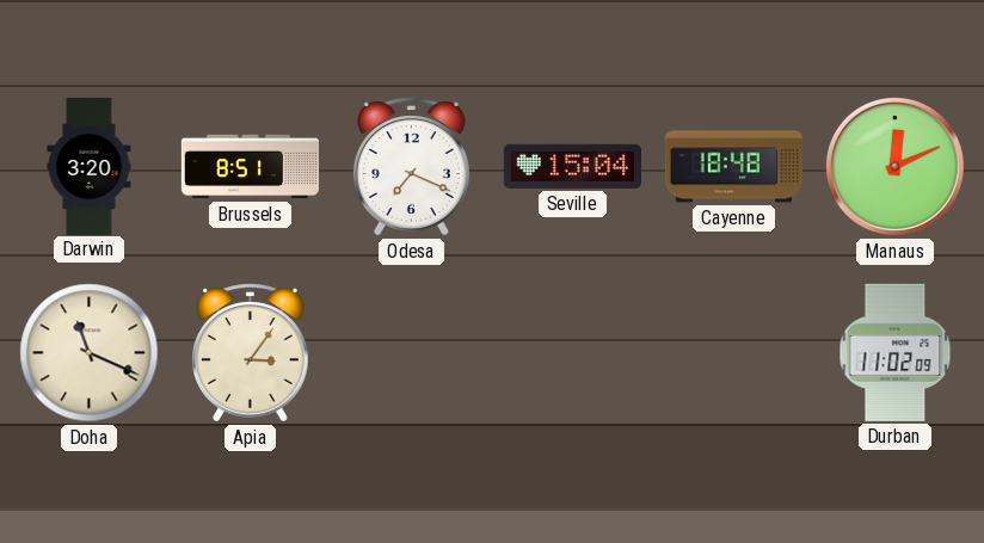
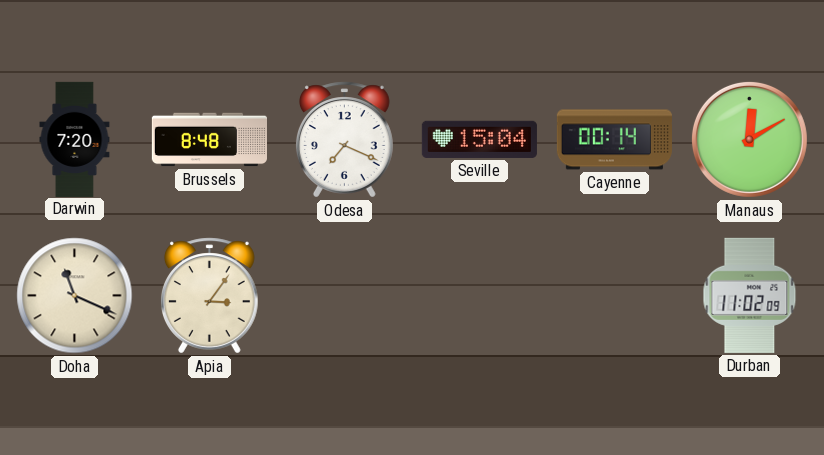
Darwin: 3:20 -> 7:20
Brussels: 8:51 -> 8:48
Cayenne: 18:48 -> 00:14
Manaus: 12:11 -> 12:10
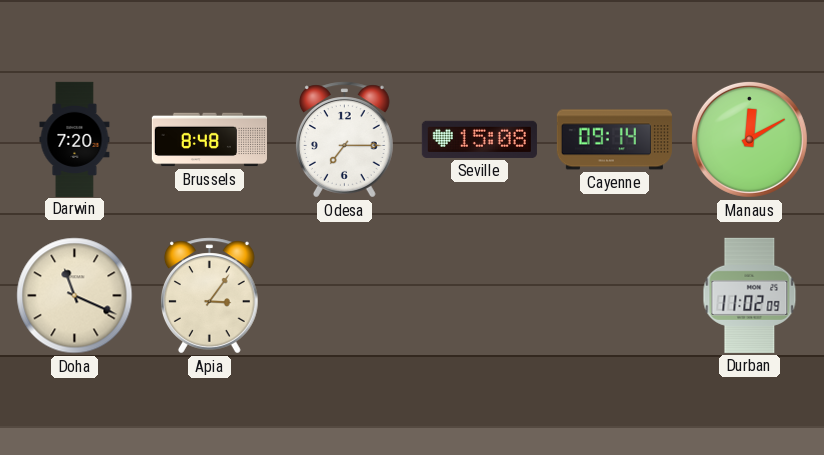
Odesa: 7:19 -> 7:15
Seville: 15:04 -> 15:08
Cayenne: 00:14 -> 09:14
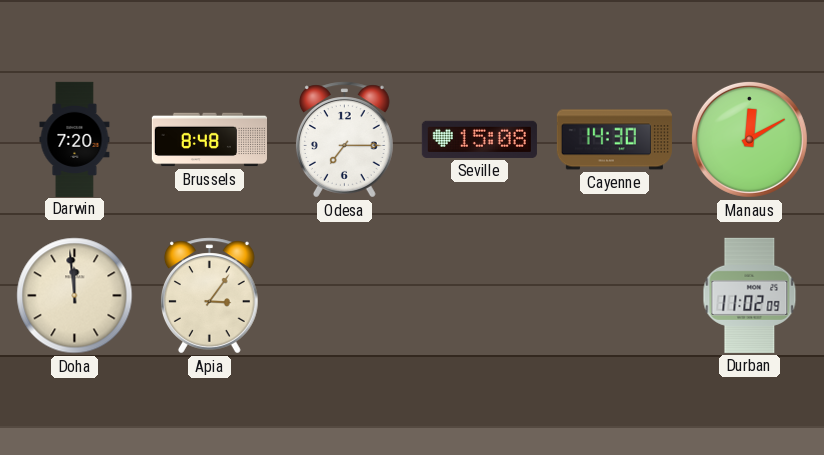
Cayenne: 09:14 -> 14:30
Doha: 11:19 -> 11:59
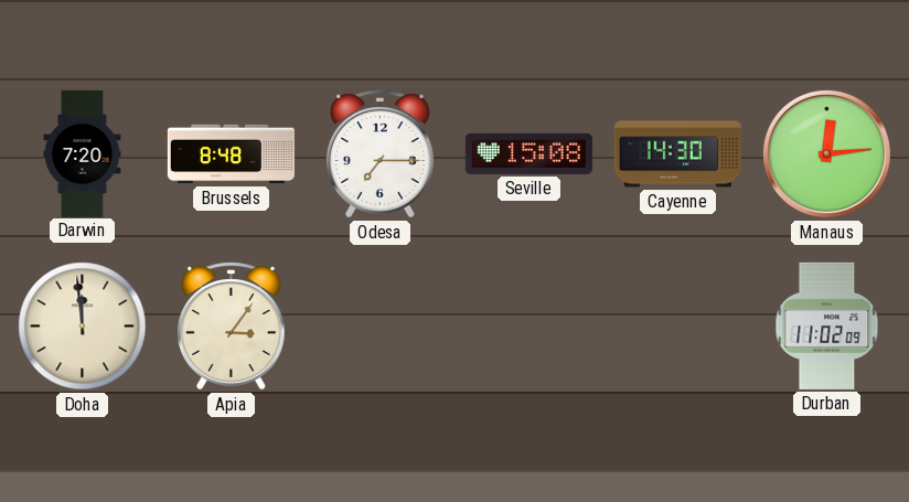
Manaus: 12:10 -> 12:14
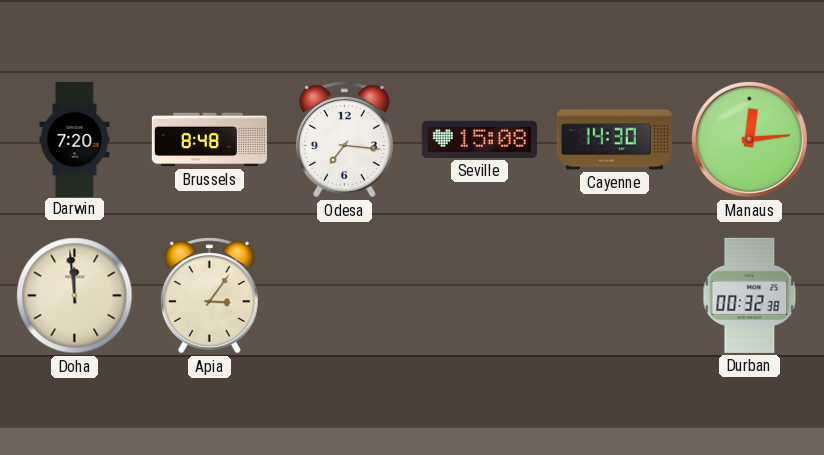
Odesa: 7:15 -> 7:16
Durban: 11:02 -> 00:32
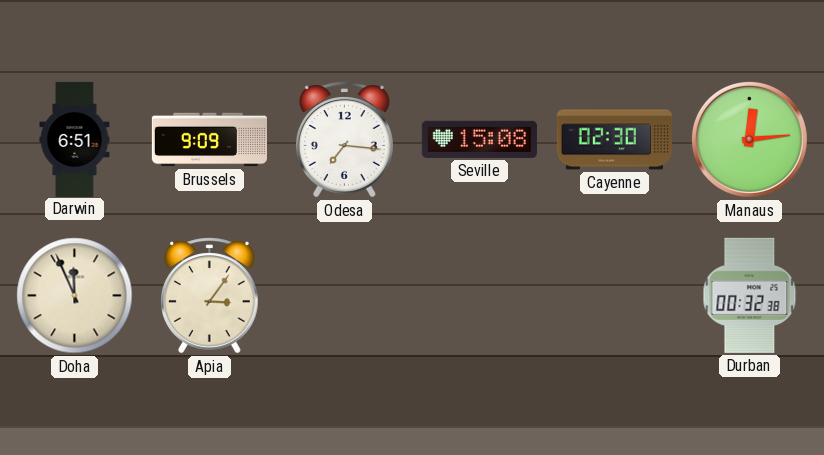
Darwin: 7:20 -> 6:51
Brussels: 8:48 -> 9:09
Cayenne: 14:30 -> 02:30
Doha: 11:59 -> 11:56
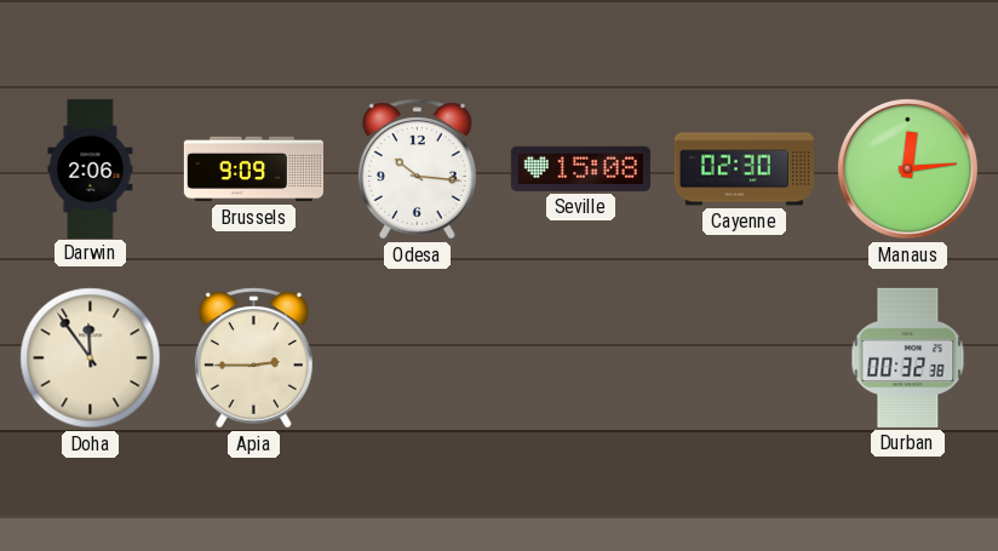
Darwin: 6:51 -> 2:06
Odesa: 7:16 -> 10:16
Doha: 11:56 -> 11:54
Apia: 3:06 -> 2:45
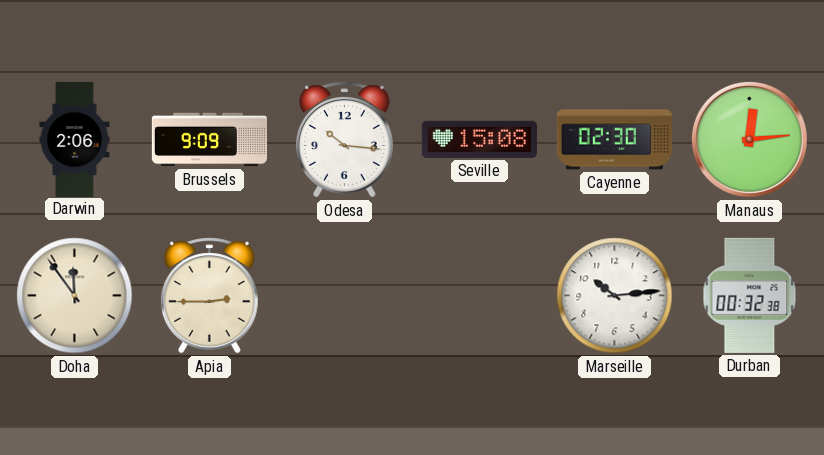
Marseille: none -> 10:14
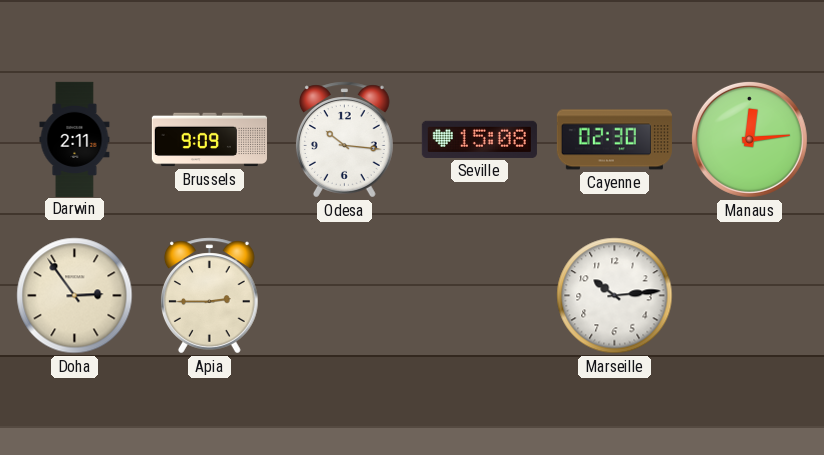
Darwin: 2:06 -> 2:11
Doha: 11:54 -> 2:54
Durban: 00:32 -> none
